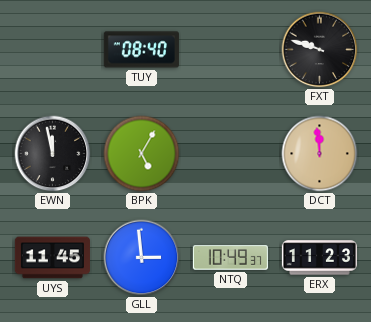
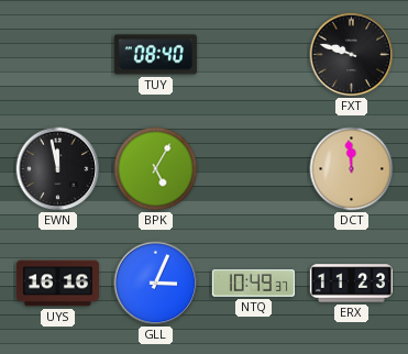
UYS: 11:45 -> 16:16
GLL: 2:59 -> 3:04
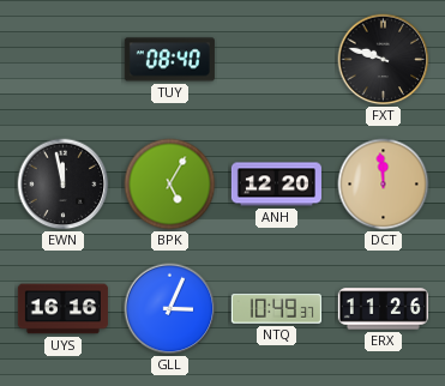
ANH: none -> 12:20
ERX: 11:23 -> 11:26
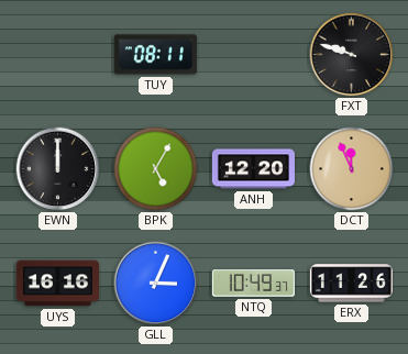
TUY: 08:40 -> 08:11
EWN: 11:58 -> 12:00
DCT: 11:59 -> 11:56
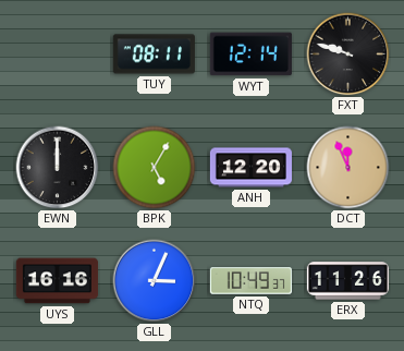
WYT: none -> 12:14
